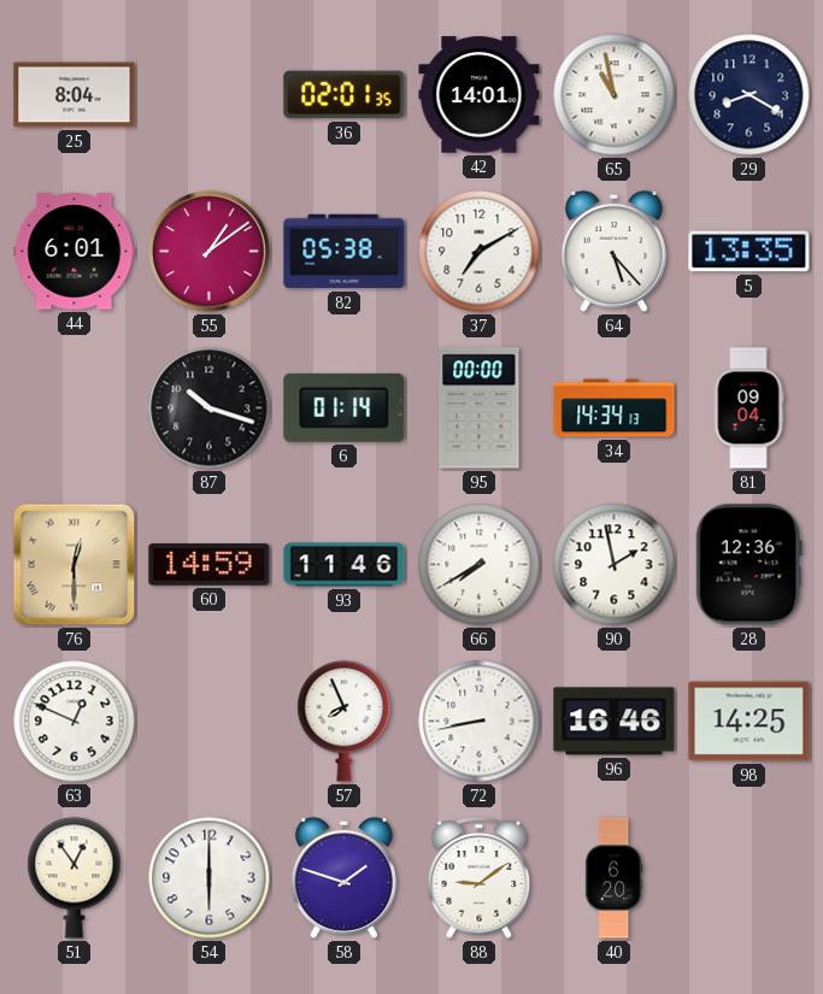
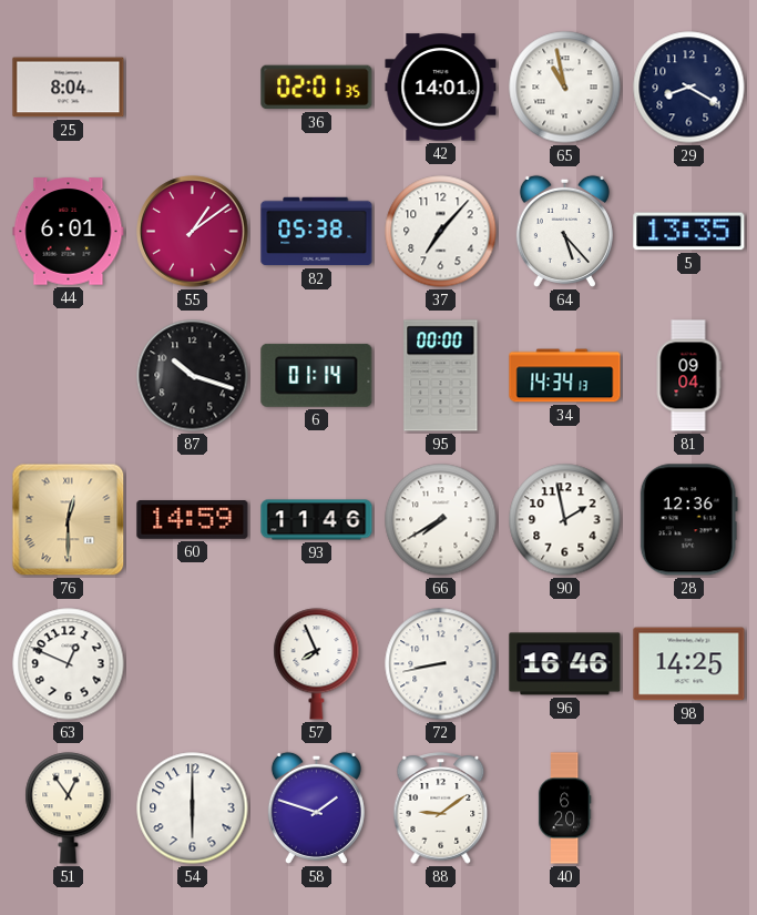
37: 7:10 -> 7:07
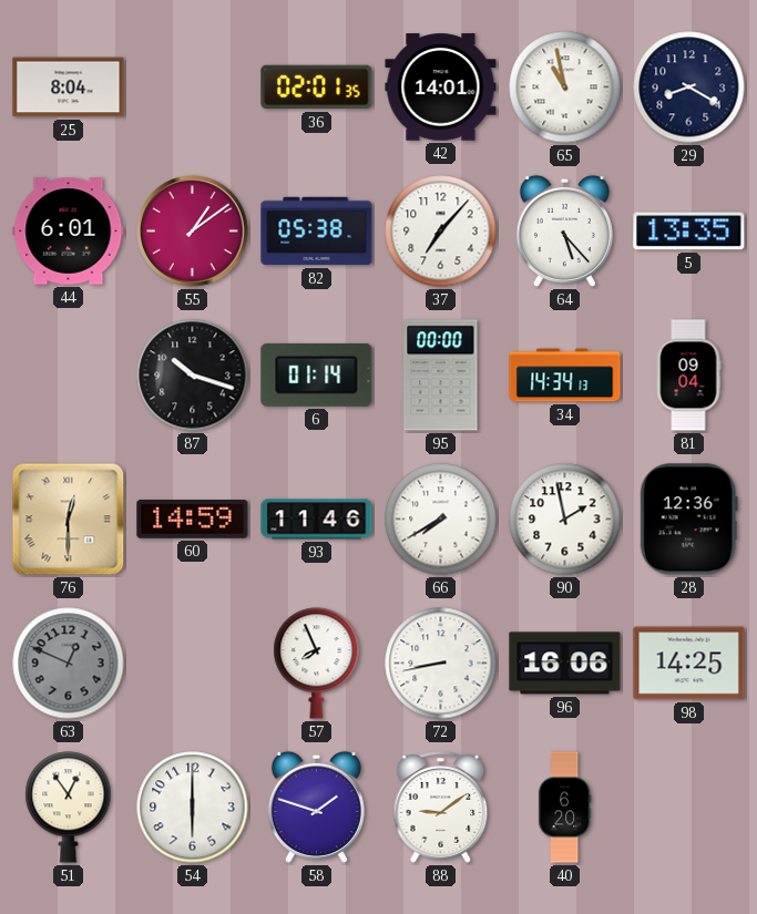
63 dial: white -> grey
96: 16:46 -> 16:06
